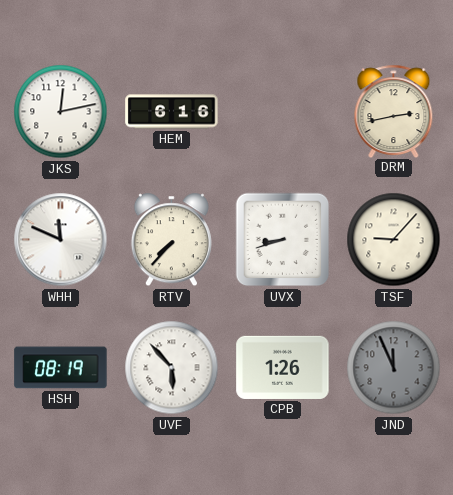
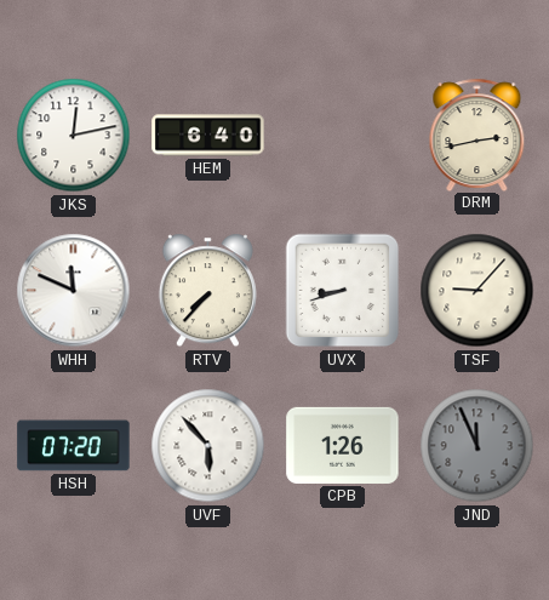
HEM: 6:16 -> 6:40
HSH: 08:19 -> 07:20
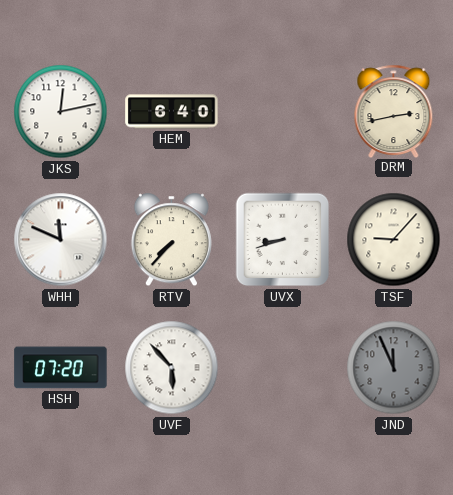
CPB: 1:26 -> none
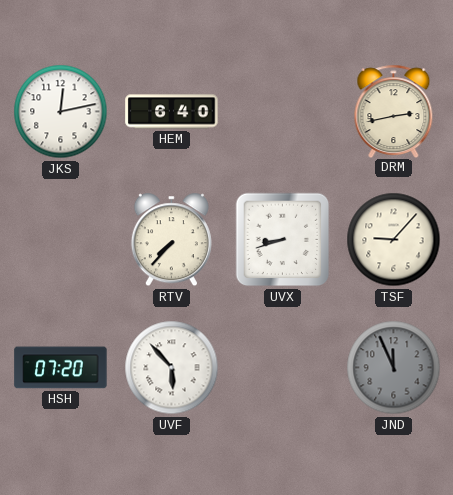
WHH: 11:49 -> none
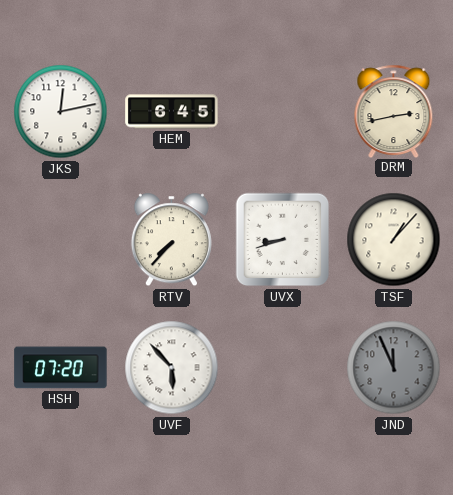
HEM: 6:40 -> 6:45
TSF: 9:07 -> 1:07
